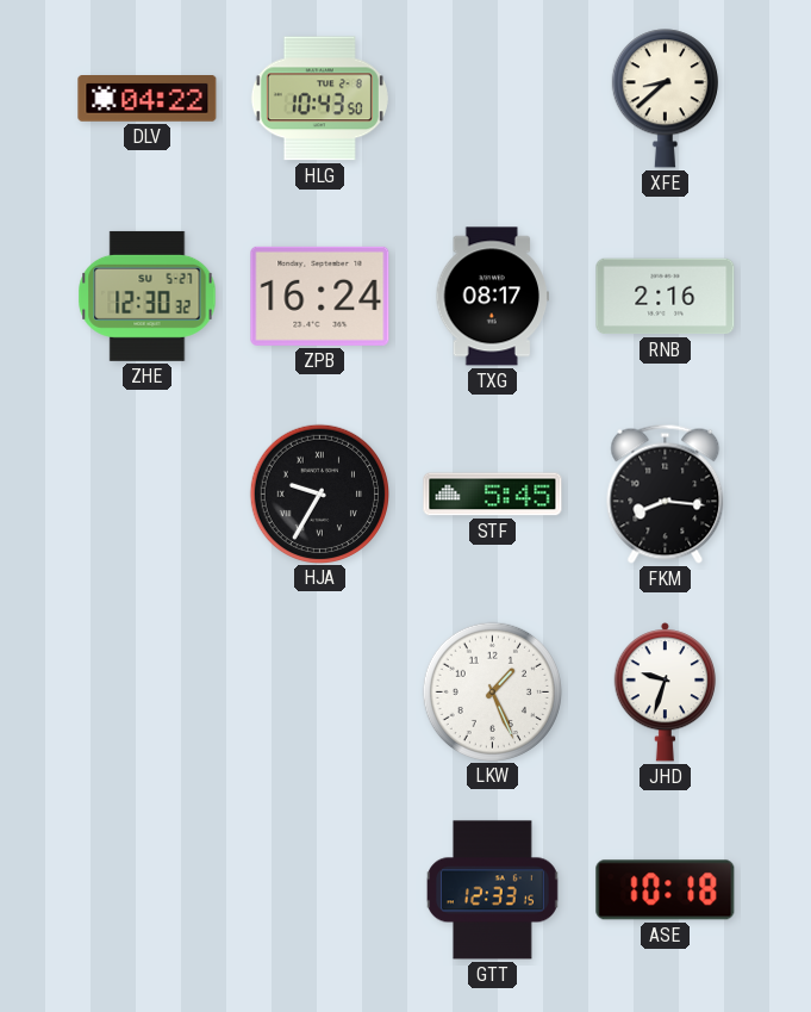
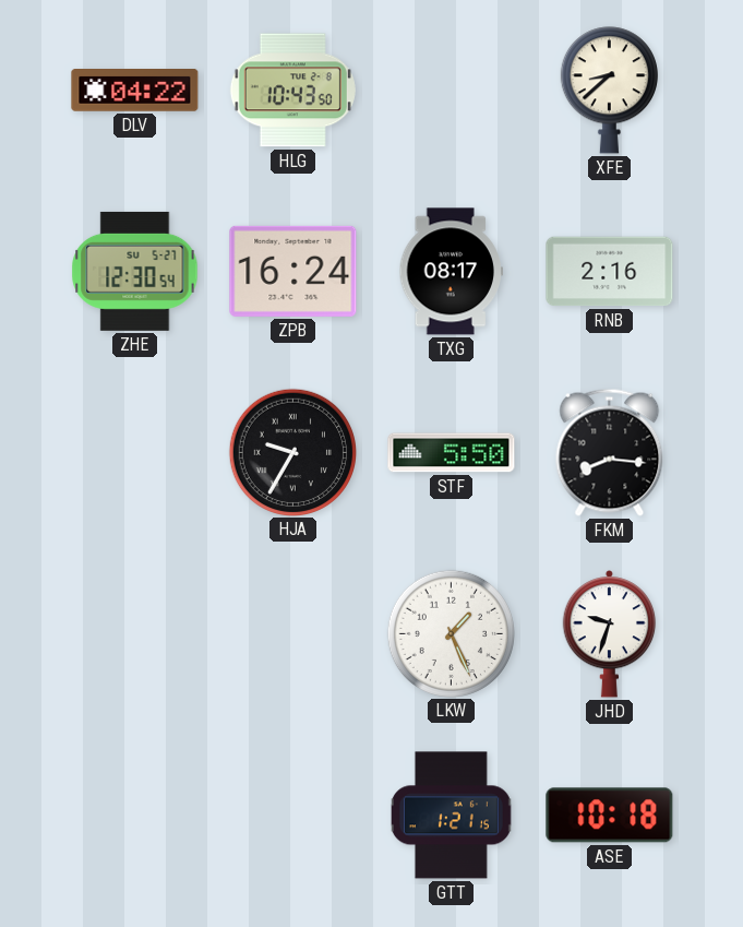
ZHE: 12:30:32 -> 12:30:54
STF: 5:45 -> 5:50
GTT: 12:33 -> 1:21
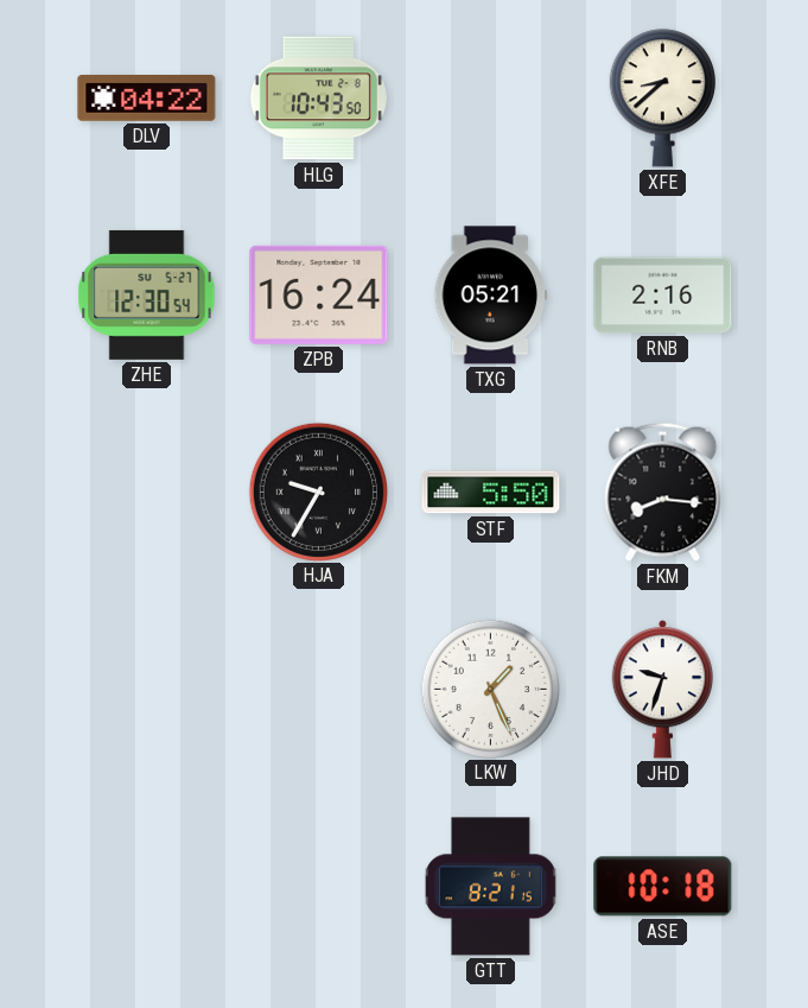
TXG: 08:17 -> 05:21
GTT: 1:21 -> 8:21
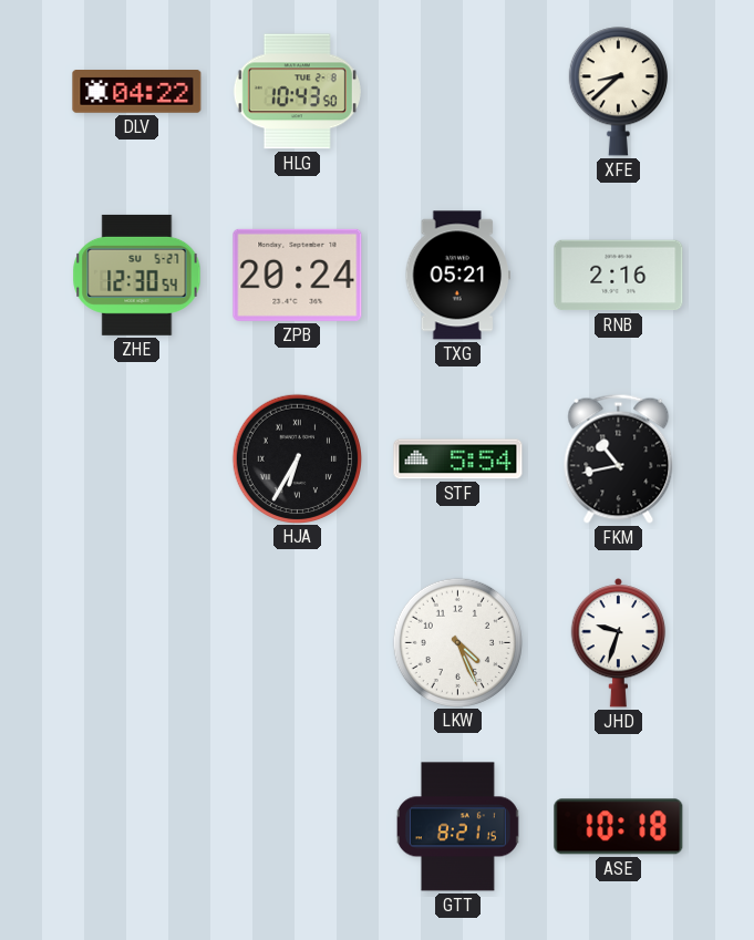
ZPB: 16:24 -> 20:24
HJA: 9:35 -> 6:35
STF: 5:50 -> 5:54
FKM: 8:16 -> 10:43
LKW: 1:26 -> 4:26
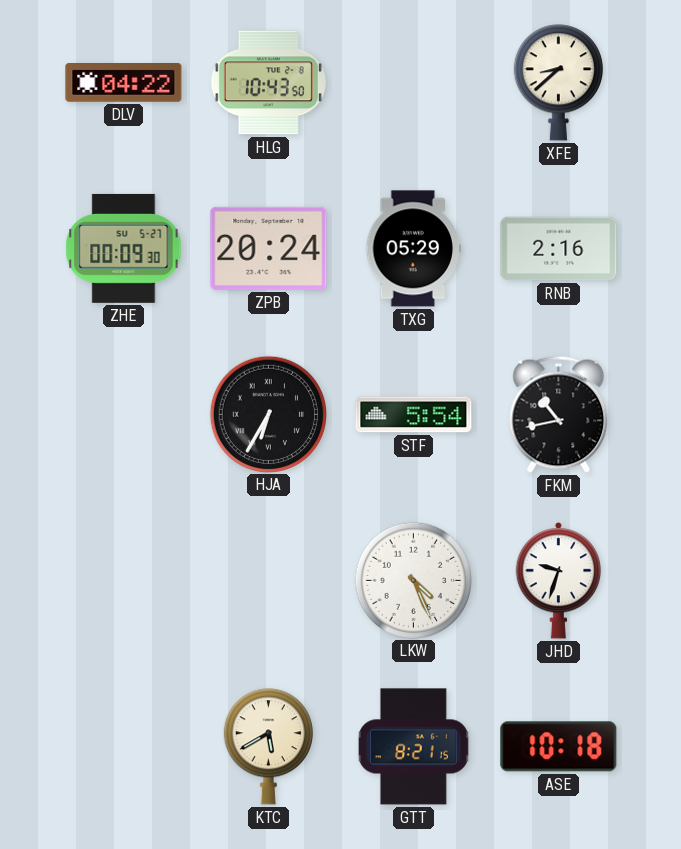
ZHE: 12:30 -> 00:09
TXG: 05:21 -> 05:29
KTC: none -> 5:40
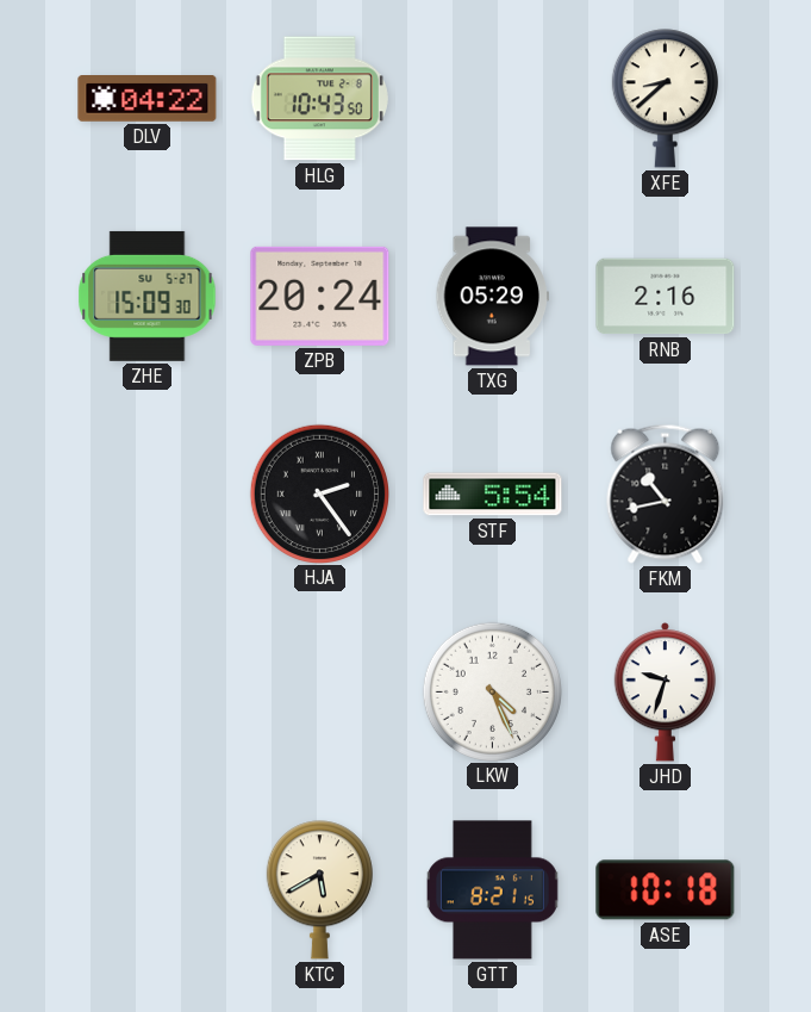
ZHE: 00:09 -> 15:09
HJA: 6:35 -> 2:24
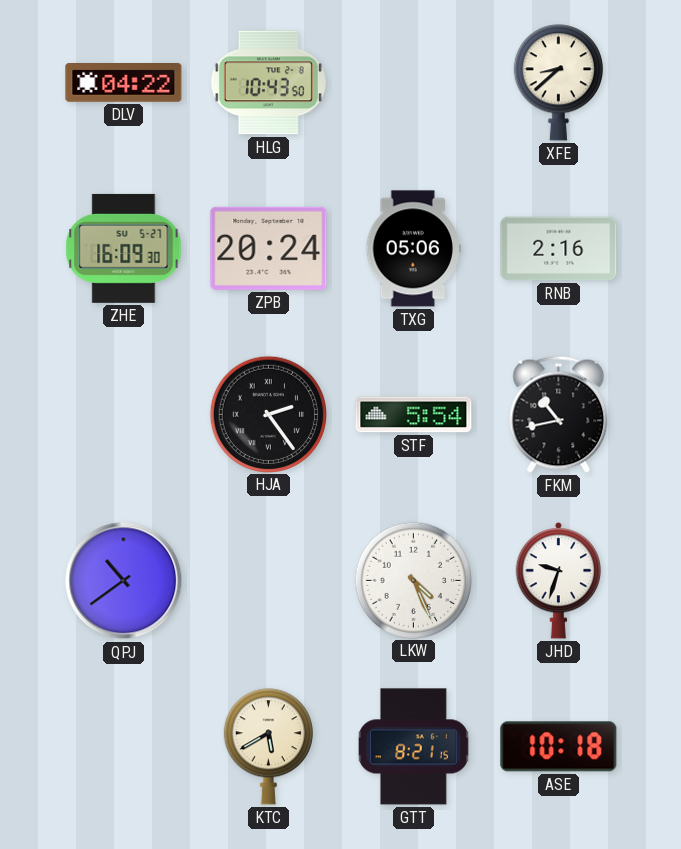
ZHE: 15:09 -> 16:09
TXG: 05:29 -> 05:06
QPJ: none -> 10:39
